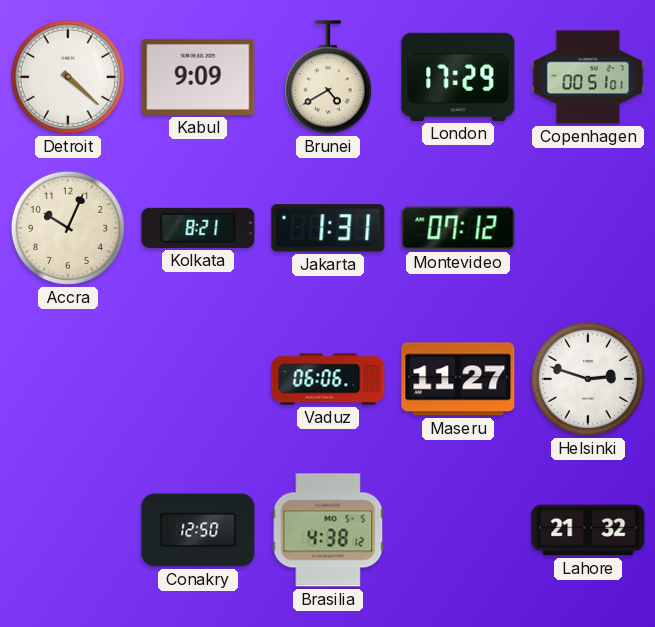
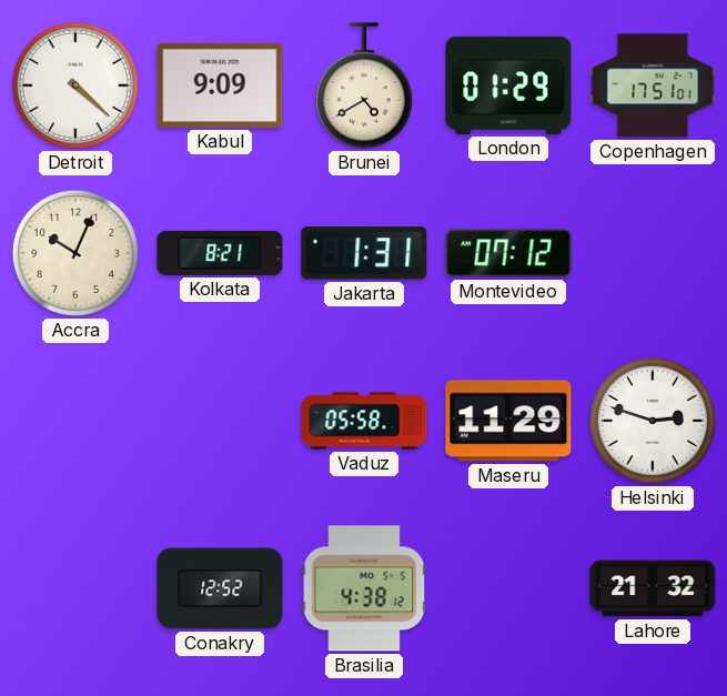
London: 17:29 -> 01:29
Copenhagen: 00:51 -> 17:51
Vaduz: 06:06 -> 05:58
Maseru: 11:27 -> 11:29
Conakry: 12:50 -> 12:52
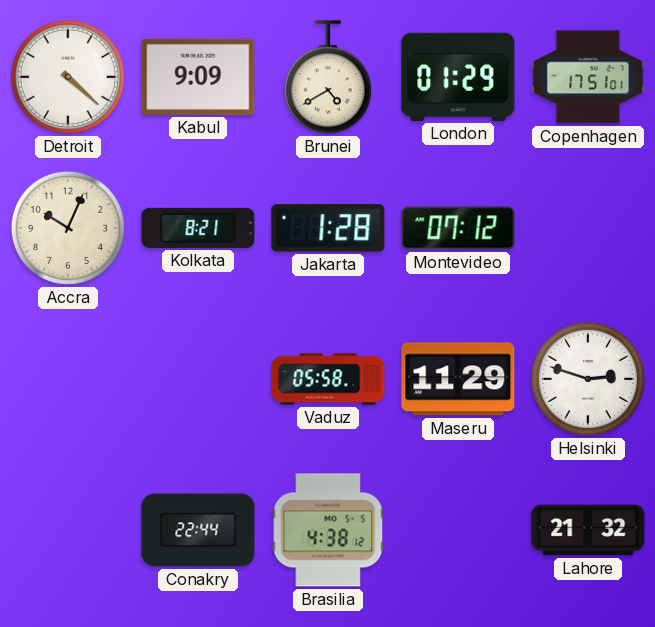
Jakarta: 1:31 -> 1:28
Conakry: 12:52 -> 22:44
